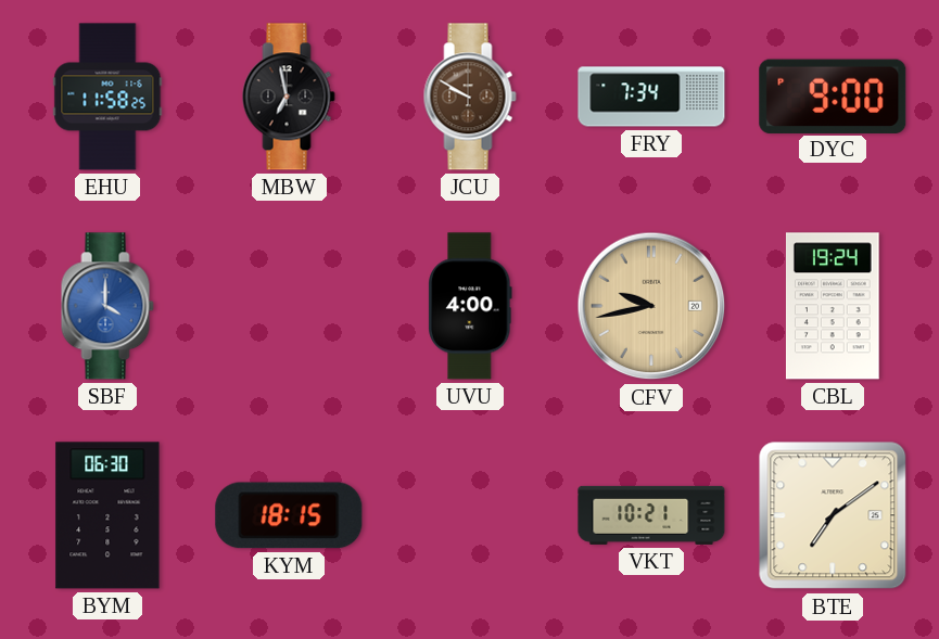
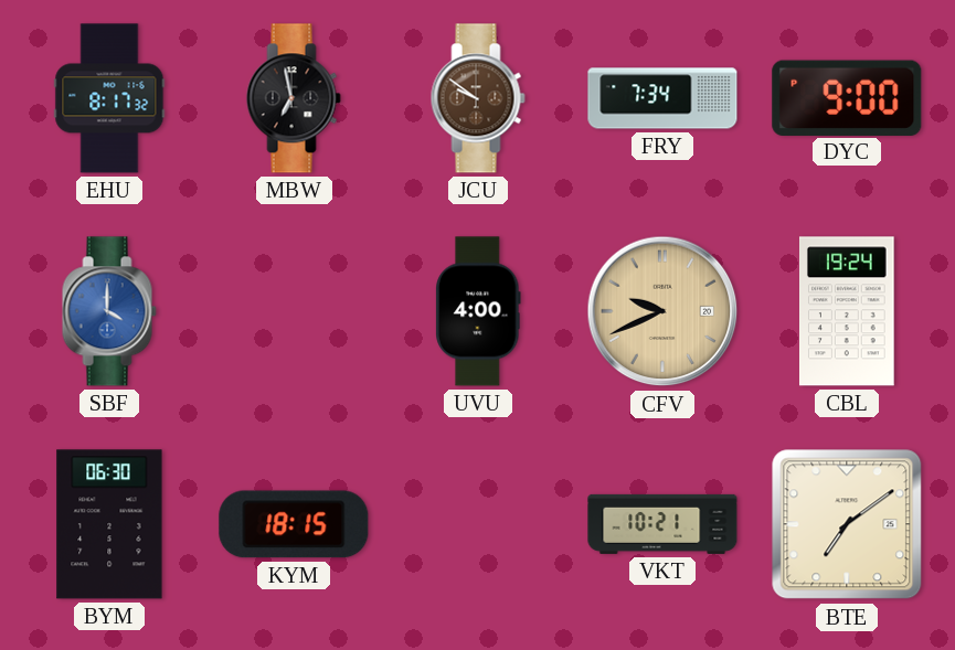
EHU: 11:58 -> 8:17
JCU: 9:50 -> 9:51
CFV: 9:43 -> 9:41
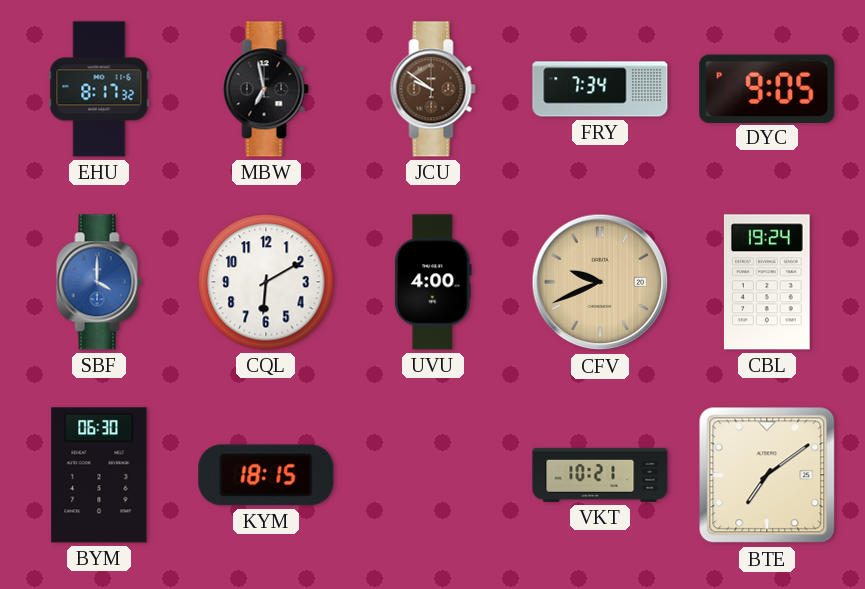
DYC: 9:00 -> 9:05
CQL: none -> 6:10
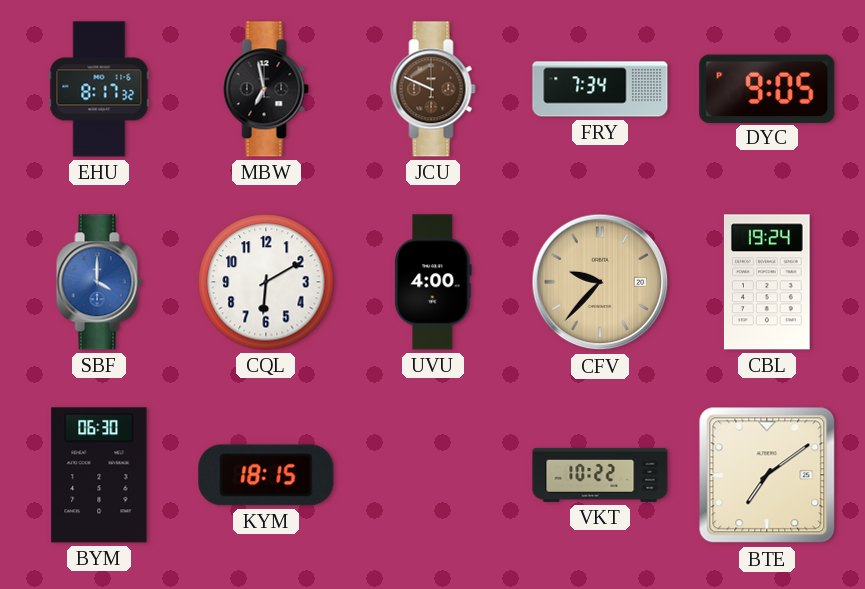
JCU: 9:51 -> 9:49
CFV: 9:41 -> 9:37
VKT: 10:21 -> 10:22
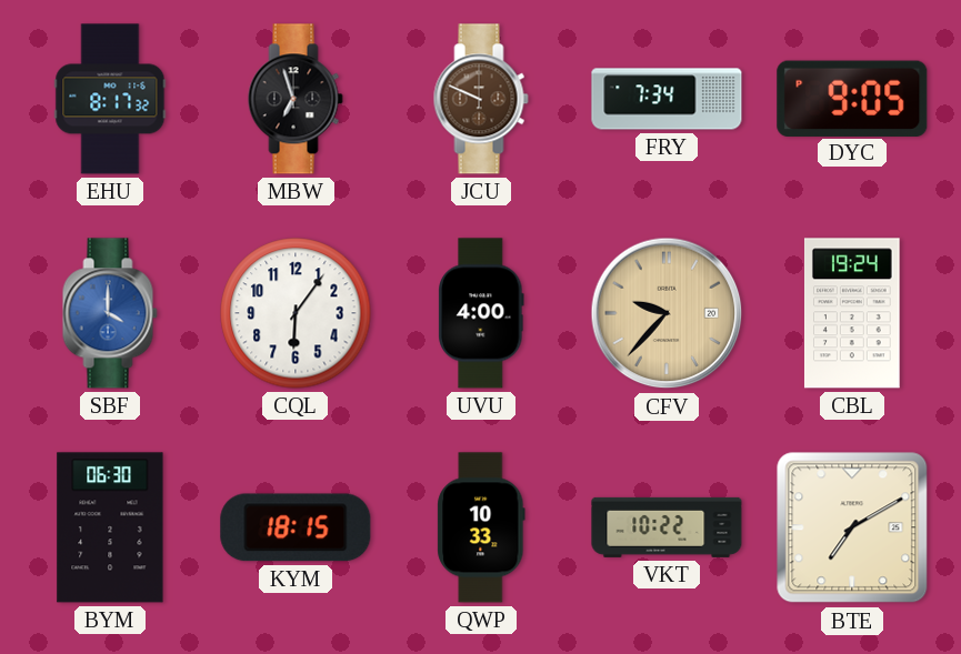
MBW: 6:58 -> 6:57
CQL: 6:10 -> 6:06
QWP: none -> 10:33
BTE: 7:09 -> 7:10
